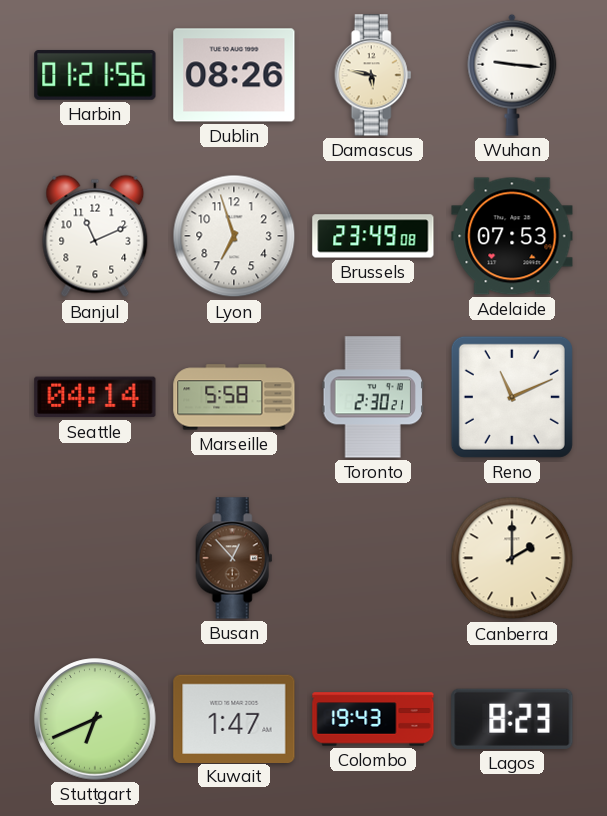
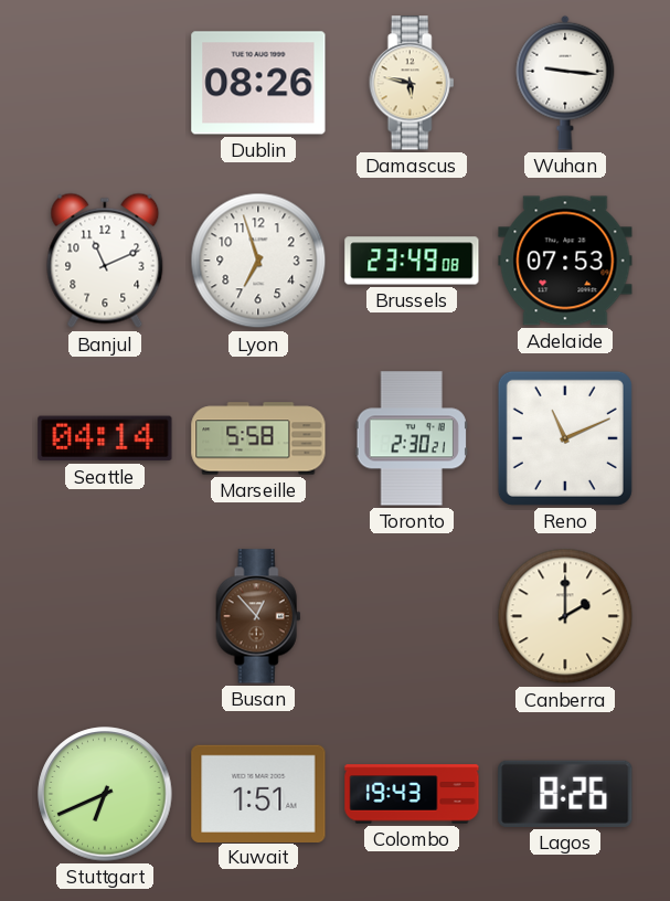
Harbin: 01:21 -> none
Kuwait: 1:47 -> 1:51
Lagos: 8:23 -> 8:26
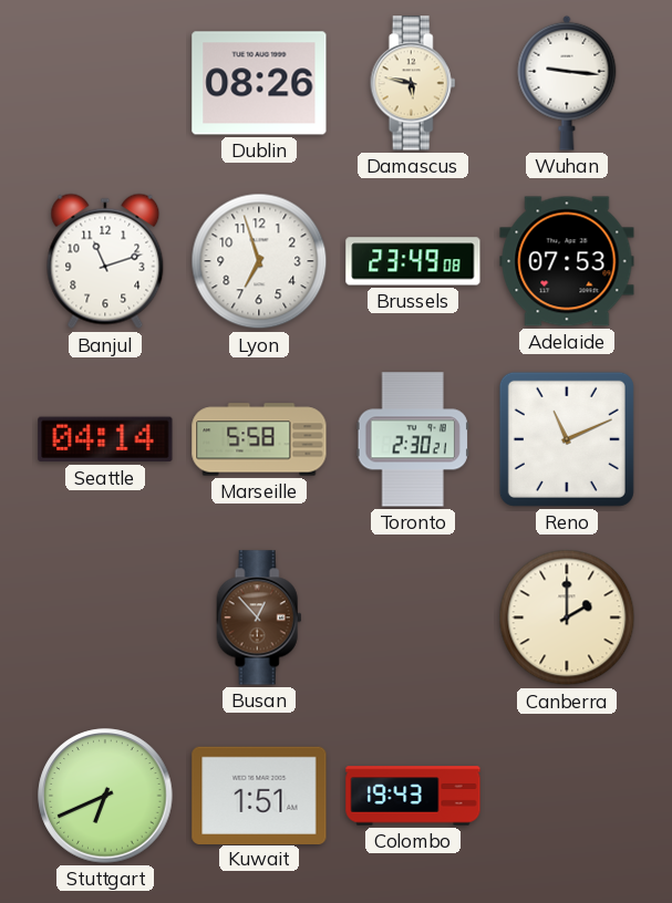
Banjul: 11:11 -> 11:12
Lagos: 8:26 -> none
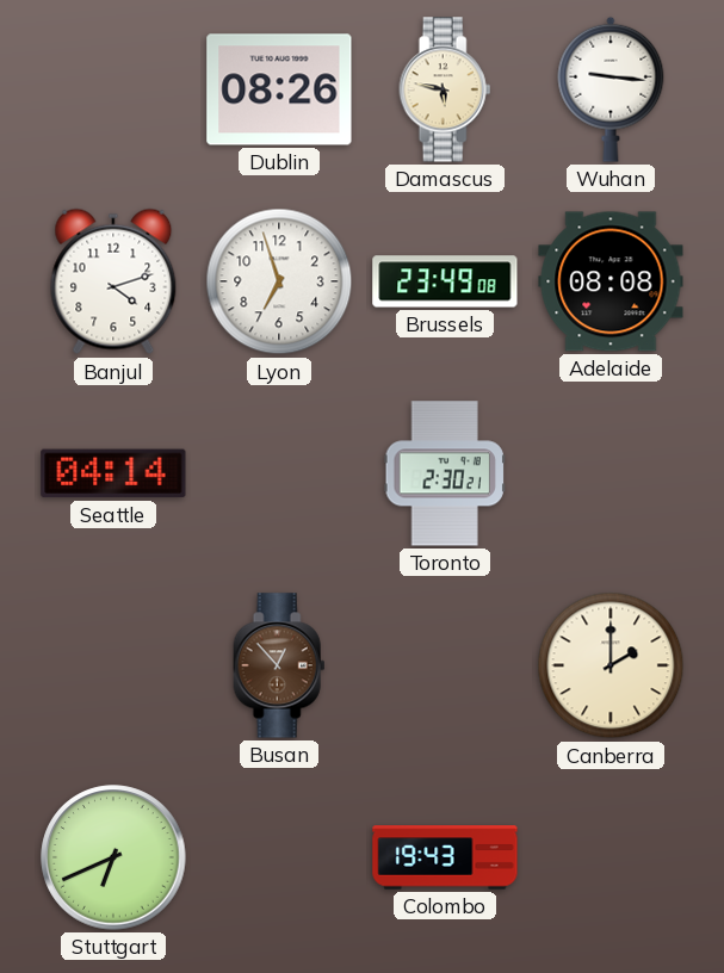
Banjul: 11:12 -> 4:12
Adelaide: 07:53 -> 08:08
Marseille: 5:58 -> none
Reno: 11:11 -> none
Kuwait: 1:51 -> none
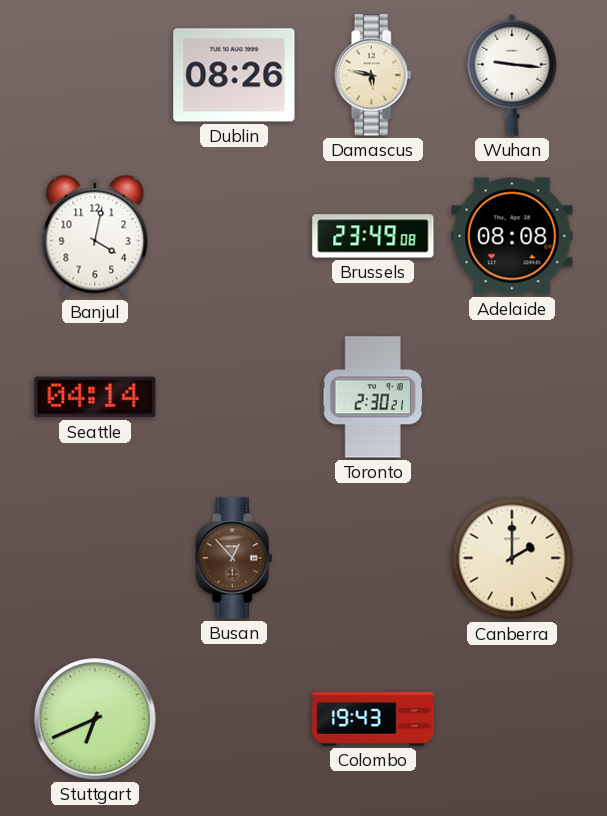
Banjul: 4:12 -> 4:02
Lyon: 6:57 -> none
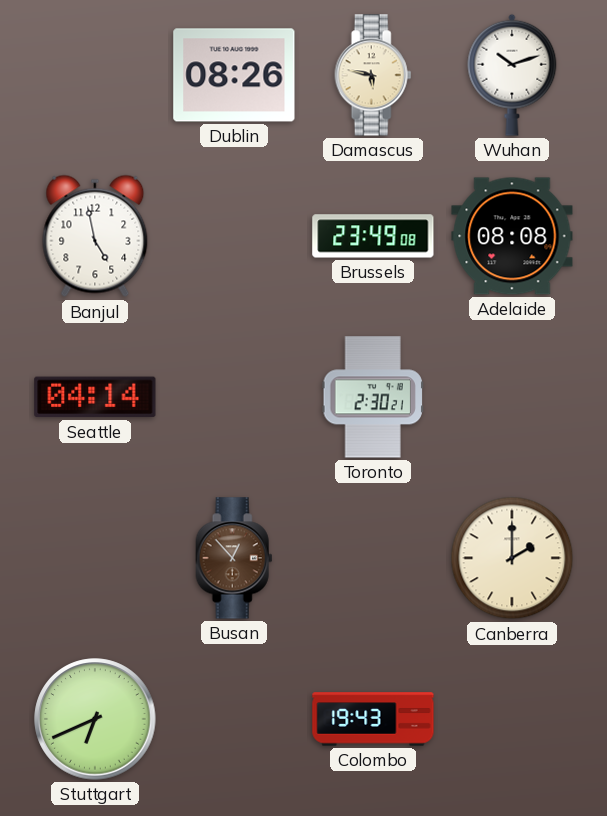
Wuhan: 9:16 -> 10:12
Banjul: 4:02 -> 4:58
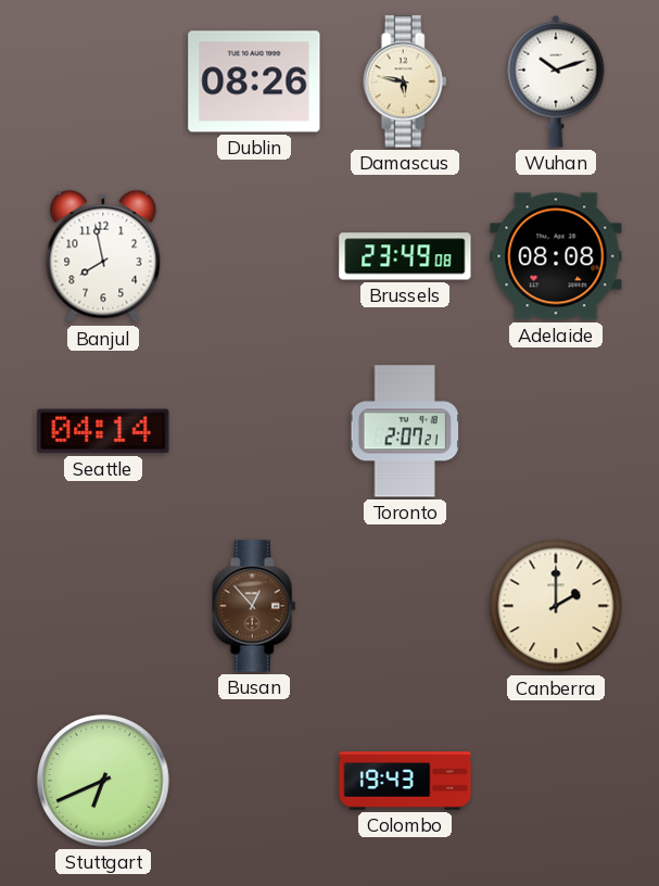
Banjul: 4:58 -> 7:58
Toronto: 2:30 -> 2:07
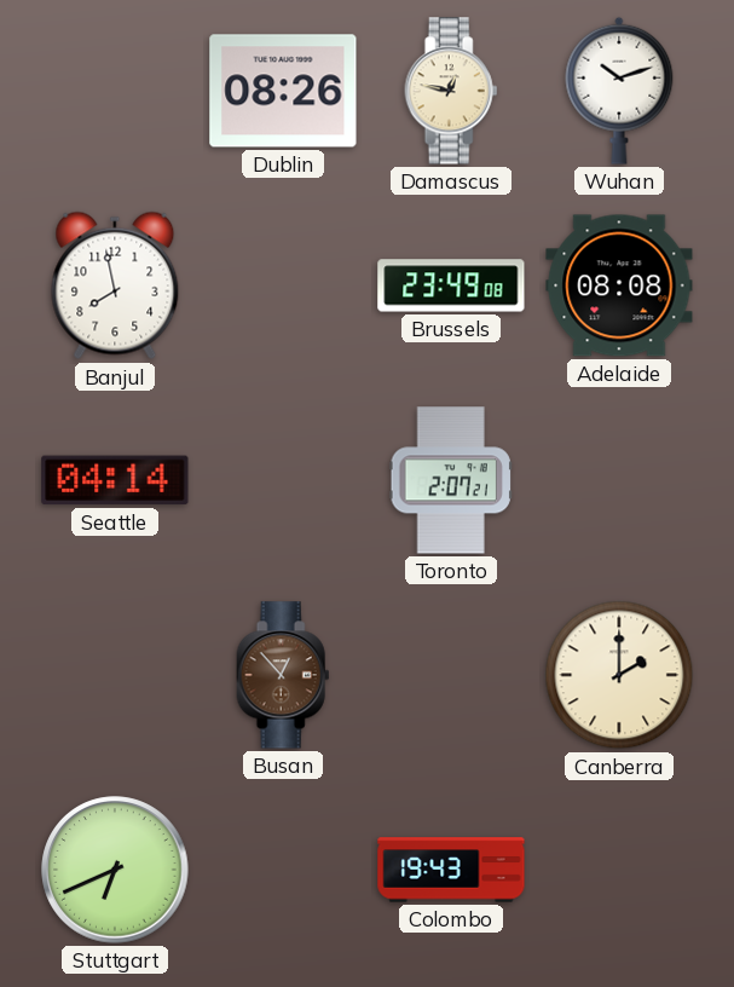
Damascus: 5:47 -> 12:47
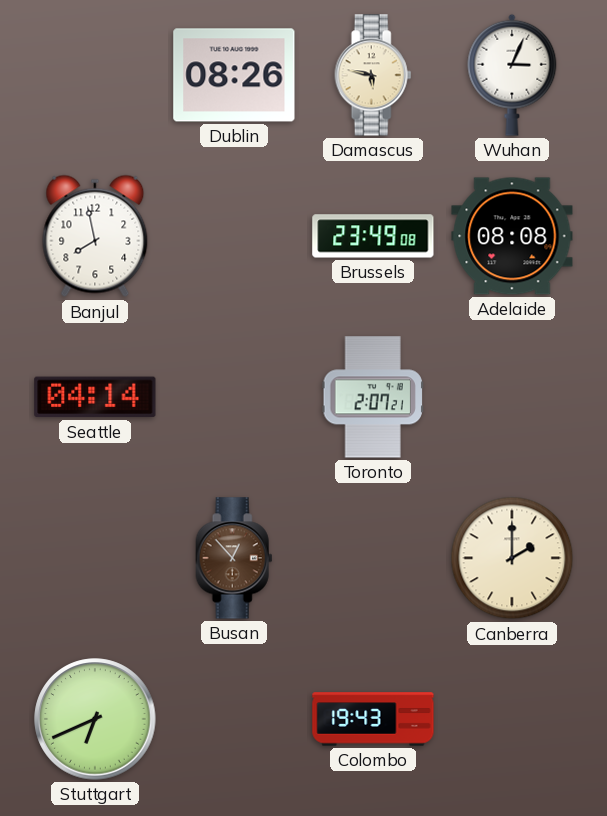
Damascus: 12:47 -> 5:47
Wuhan: 10:12 -> 3:04
